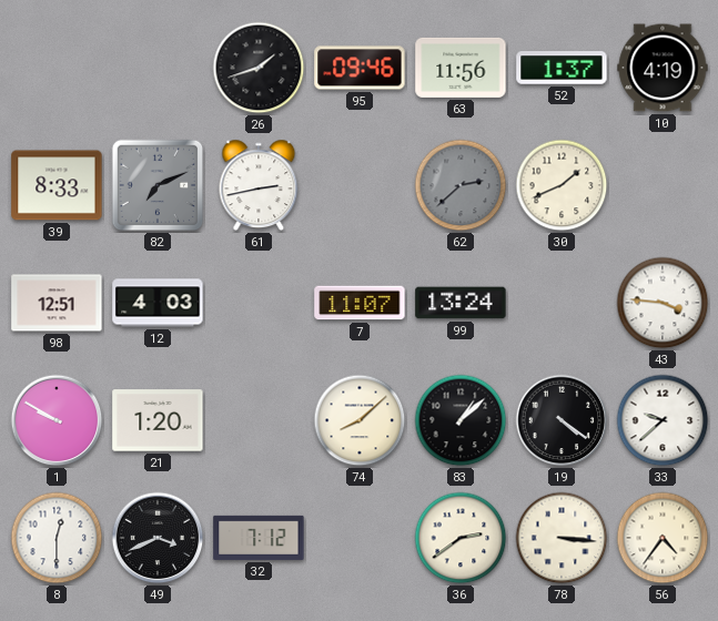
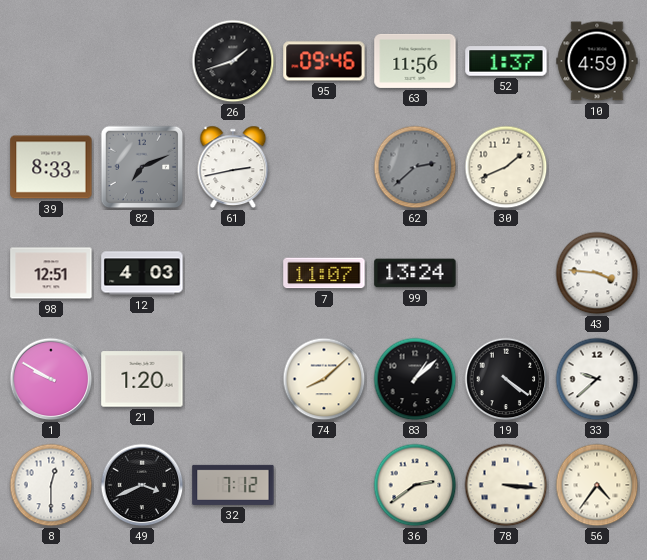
10: 4:19 -> 4:59
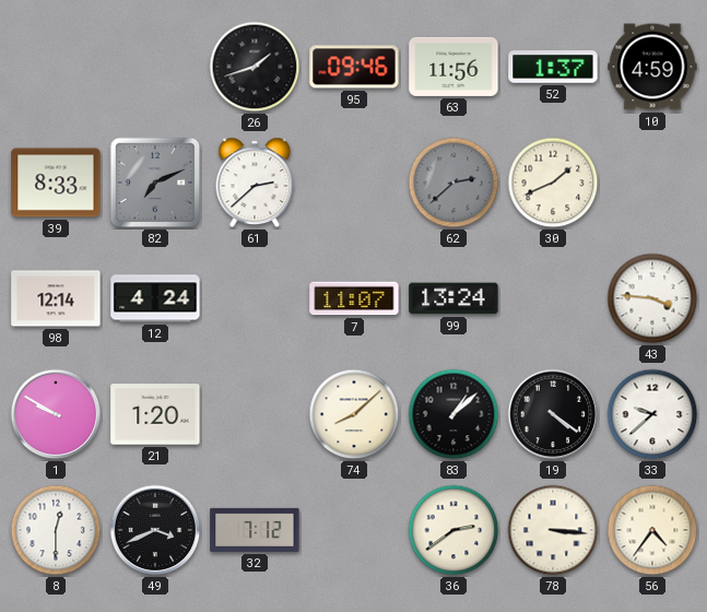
61: 2:43 -> 2:38
98: 12:51 -> 12:14
12: 4:03 -> 4:24
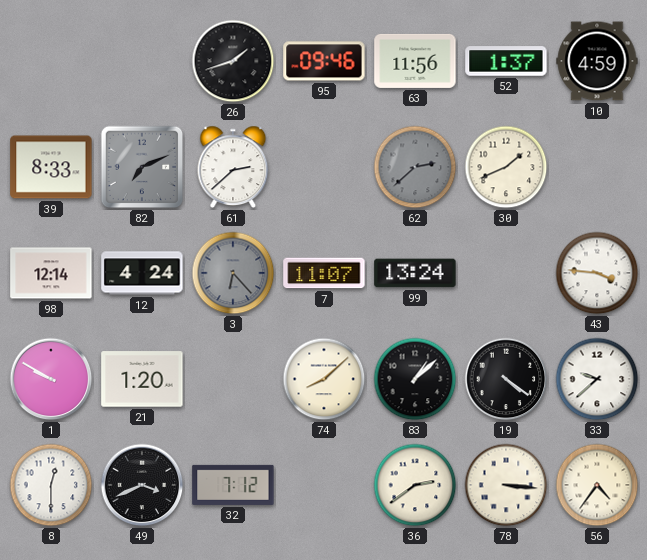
3: none -> 6:23
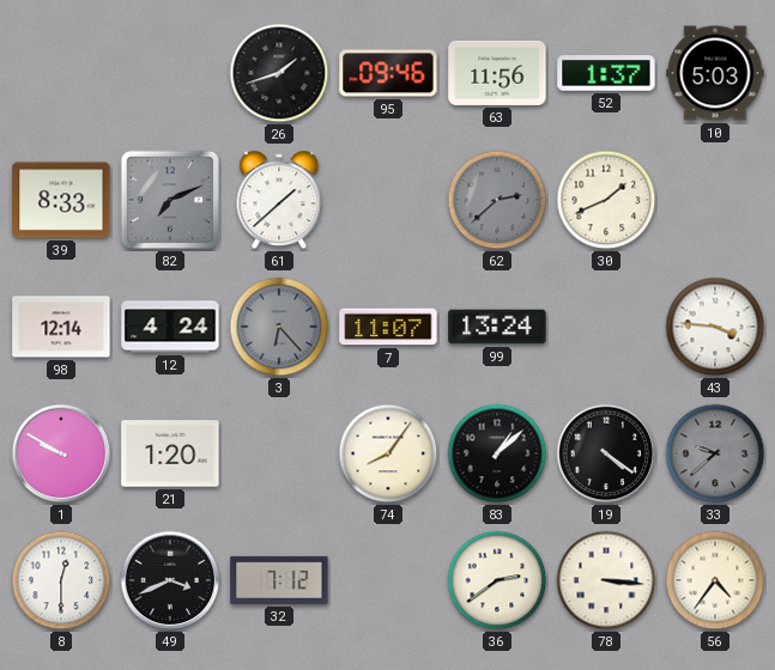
10: 4:59 -> 5:03
61: 2:38 -> 1:38
74: 8:08 -> 8:06
33 dial: white -> grey
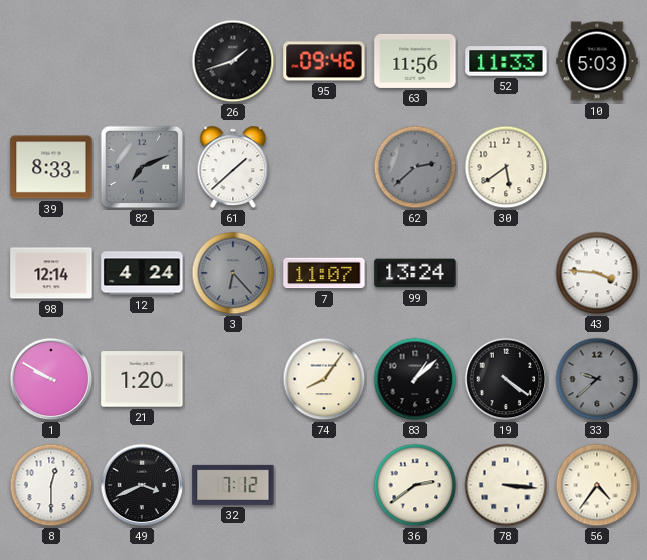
52: 1:37 -> 11:33
30: 1:41 -> 5:39
